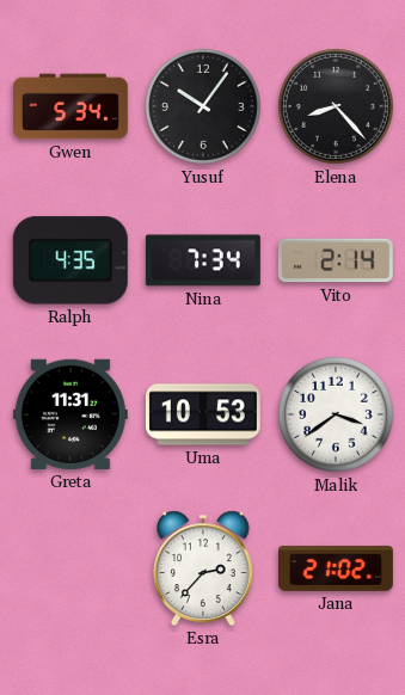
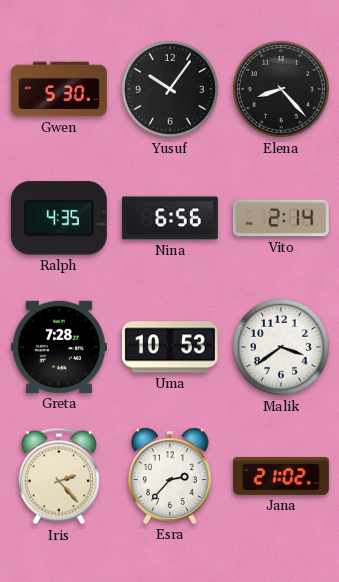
Gwen: 5:34 -> 5:30
Nina: 7:34 -> 6:56
Greta: 11:31 -> 7:28
Iris: none -> 2:23
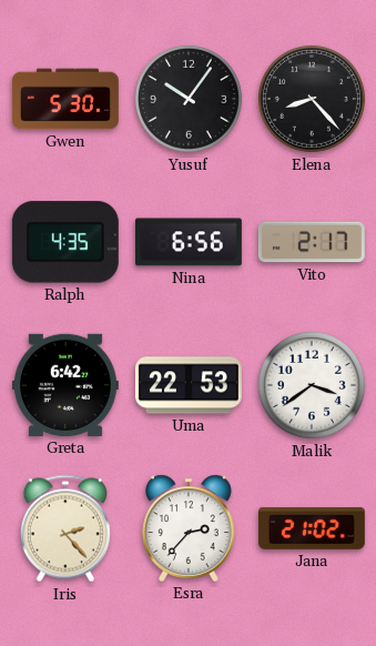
Vito: 2:14 -> 2:17
Greta: 7:28 -> 6:42
Uma: 10:53 -> 22:53
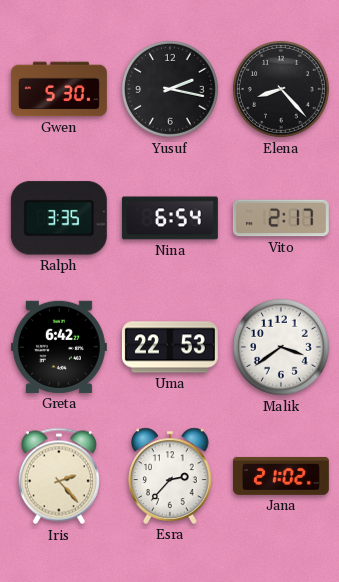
Yusuf: 10:06 -> 2:17
Ralph: 4:35 -> 3:35
Nina: 6:56 -> 6:54
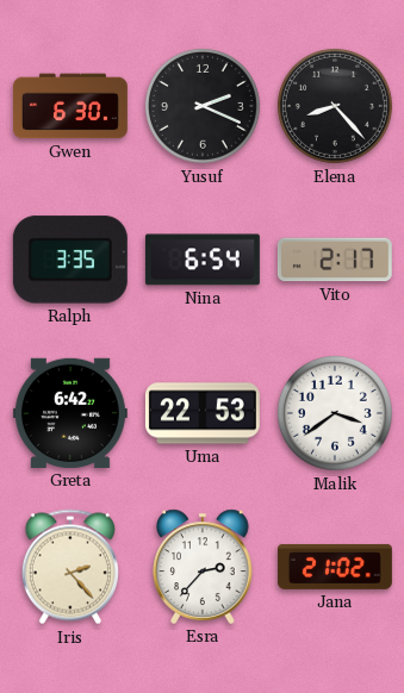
Gwen: 5:30 -> 6:30
Yusuf: 2:17 -> 2:19
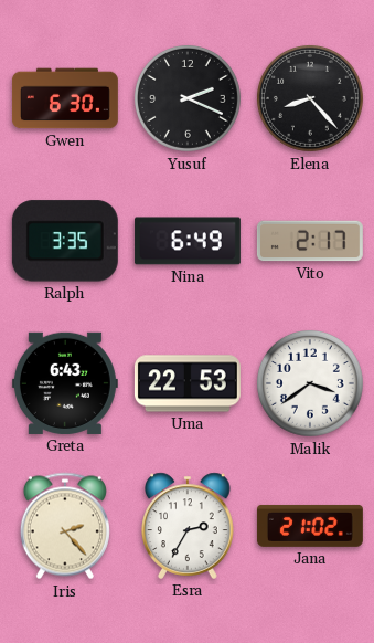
Nina: 6:54 -> 6:49
Greta: 6:42 -> 6:43
Esra: 2:37 -> 2:35
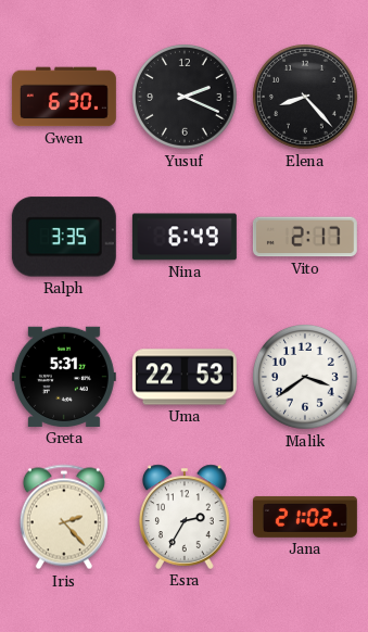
Greta: 6:43 -> 5:31
